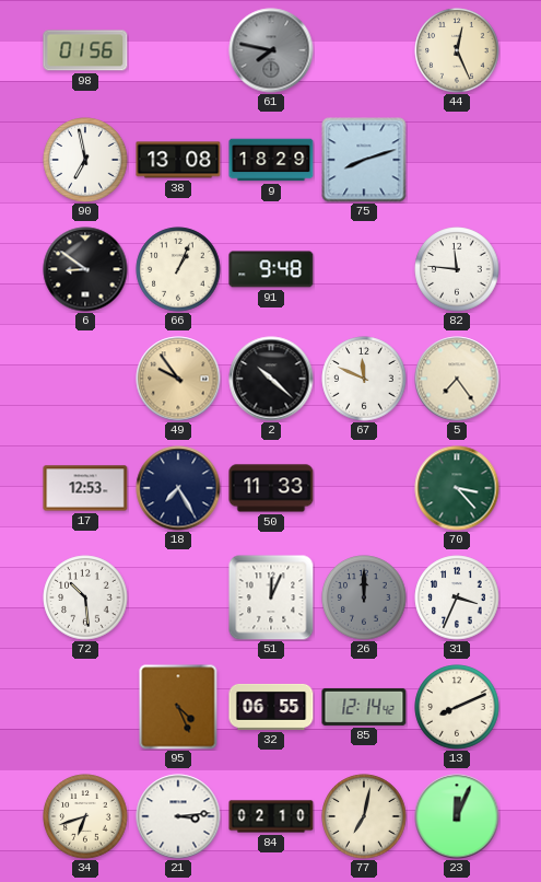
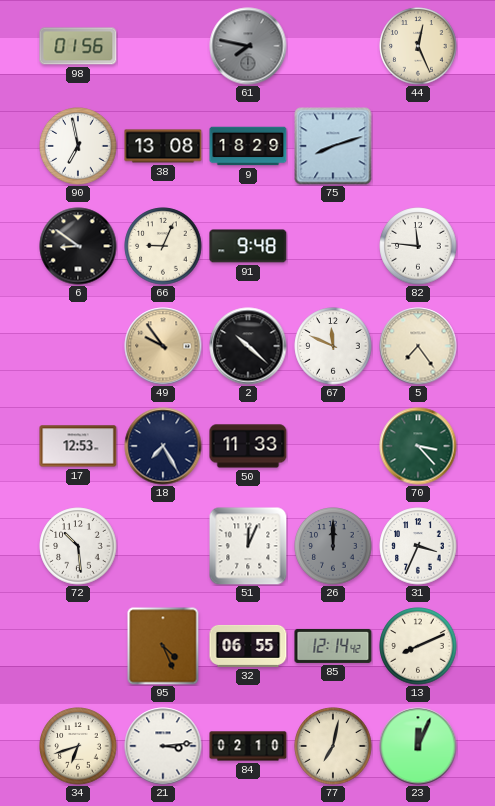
66: 1:04 -> 9:04
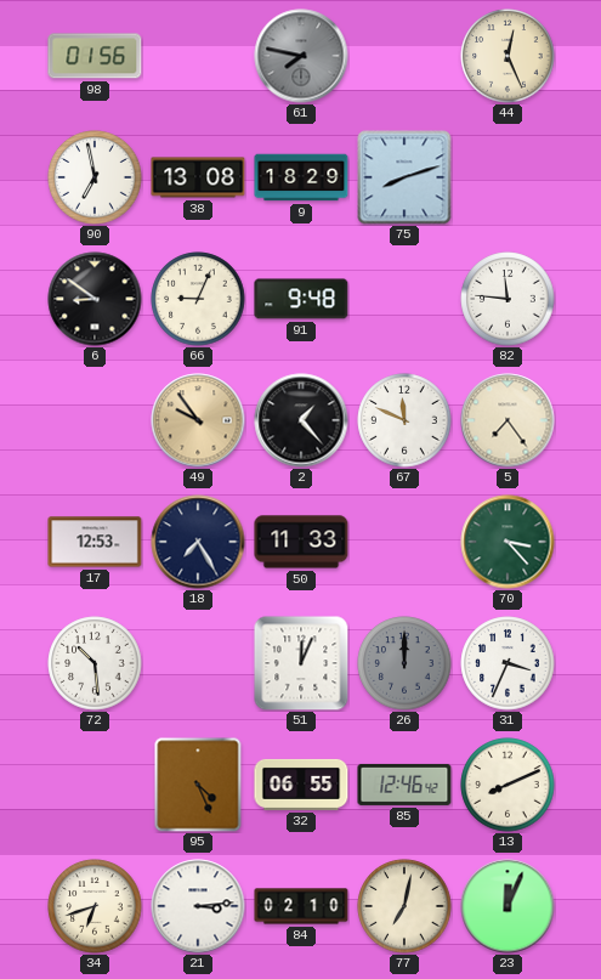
2: 10:22 -> 1:23
85: 12:14 -> 12:46
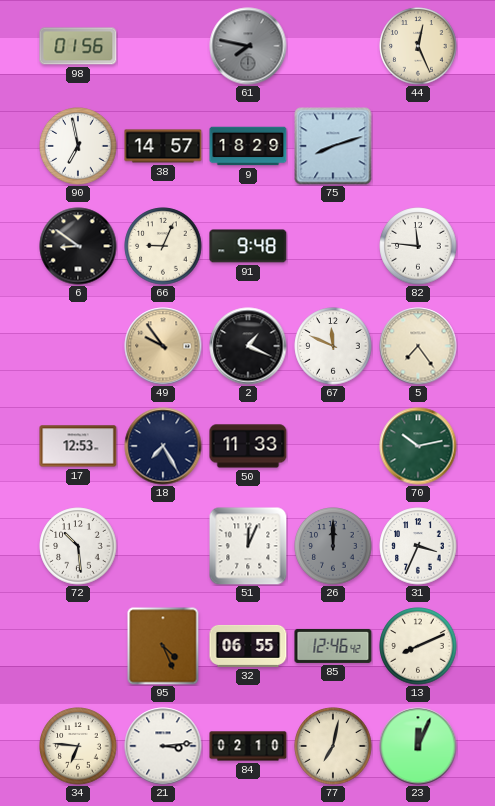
38: 13:08 -> 14:57
2: 1:23 -> 1:19
70: 3:23 -> 10:13
34: 6:42 -> 6:46
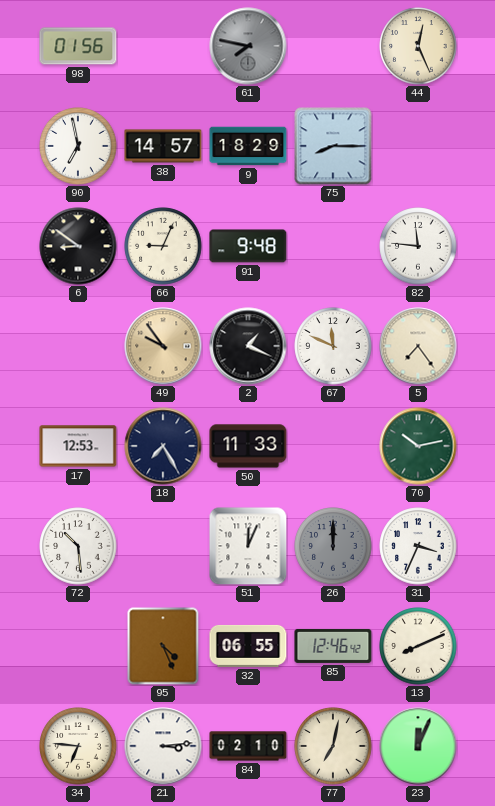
75: 8:12 -> 8:15
